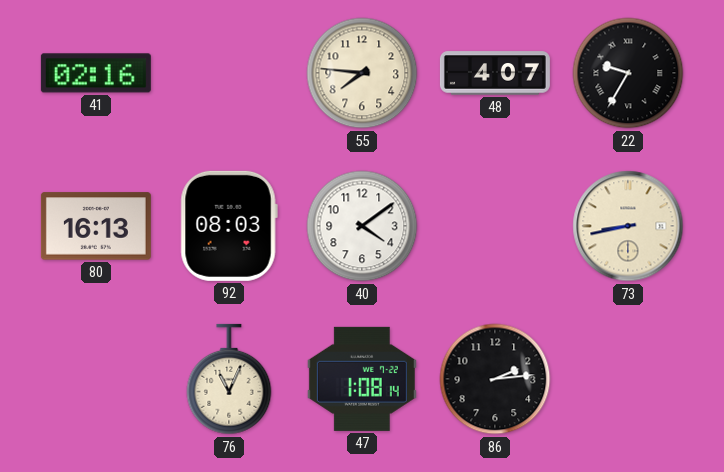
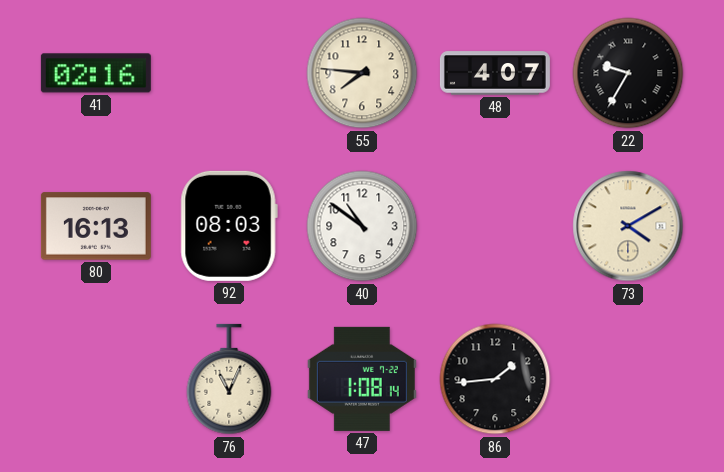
40: 4:09 -> 10:51
73: 8:43 -> 4:10
86: 2:14 -> 1:44
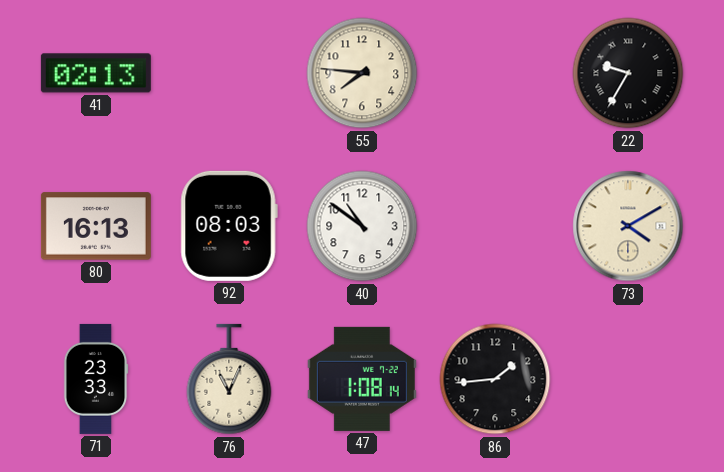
41: 02:16 -> 02:13
48: 4:07 -> none
71: none -> 23:33
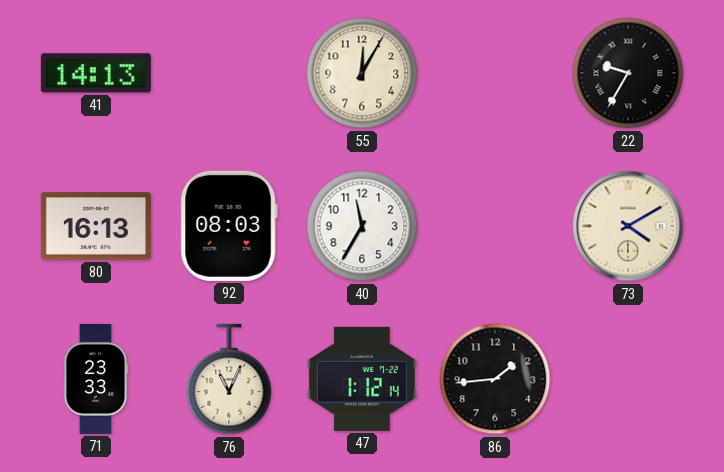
41: 02:13 -> 14:13
55: 7:46 -> 12:05
40: 10:51 -> 11:35
47: 1:08 -> 1:12
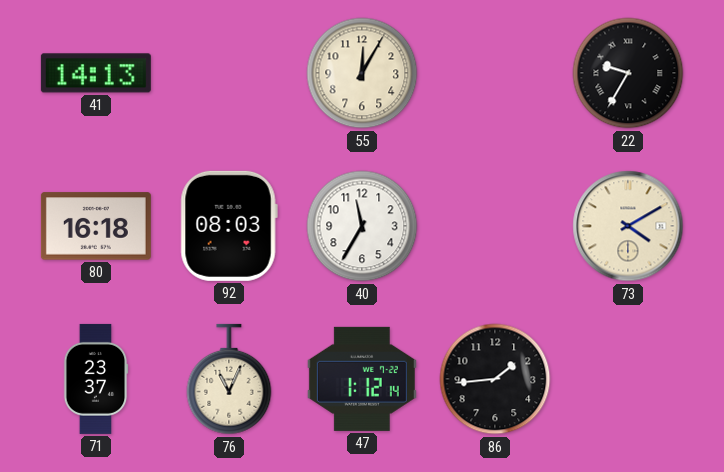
80: 16:13 -> 16:18
71: 23:33 -> 23:37
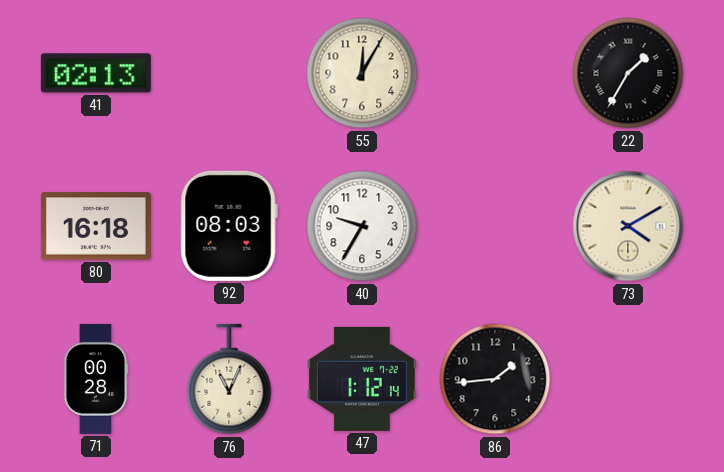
41: 14:13 -> 02:13
22: 9:35 -> 1:35
40: 11:35 -> 9:35
71: 23:37 -> 00:28
